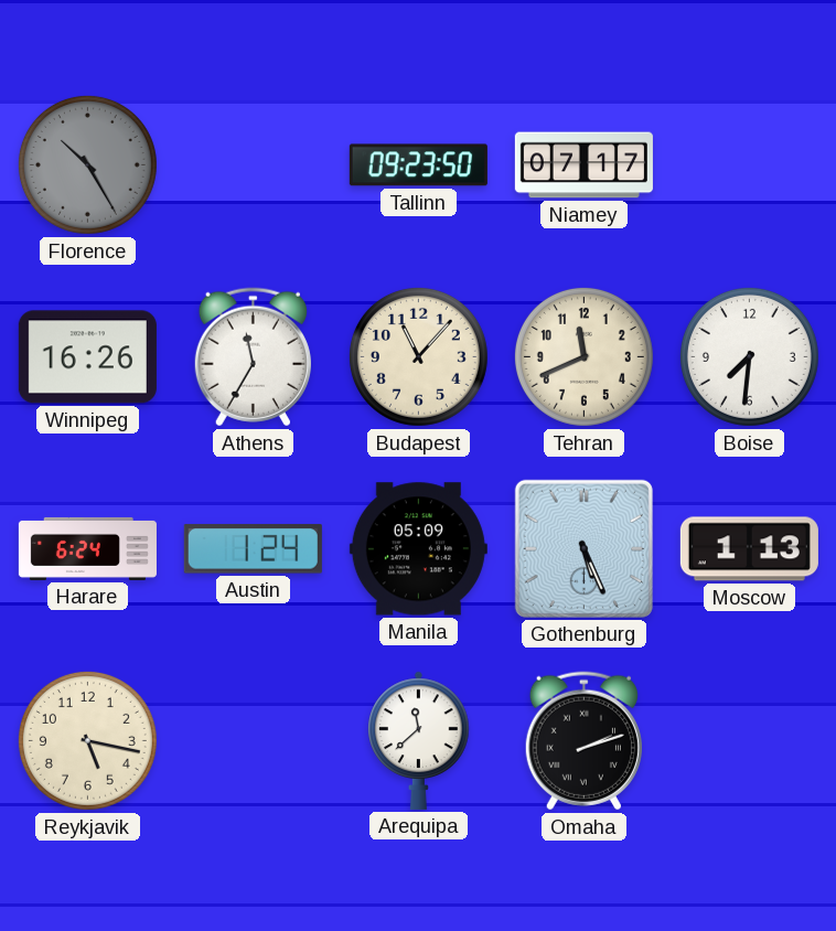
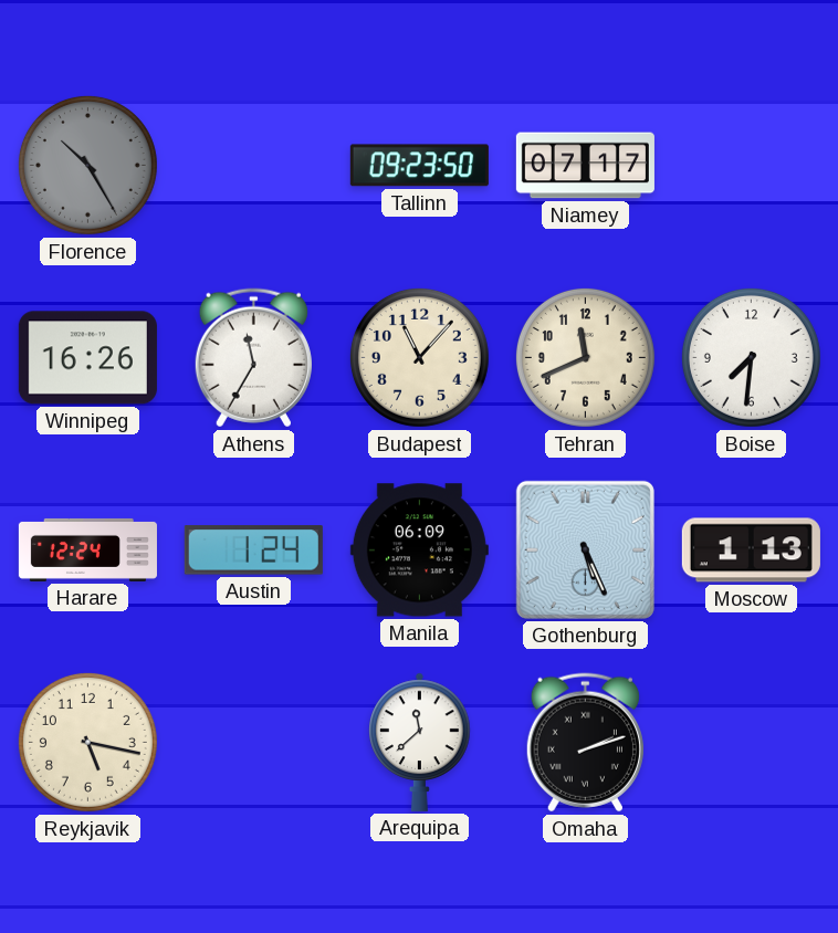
Harare: 6:24 -> 12:24
Manila: 05:09 -> 06:09
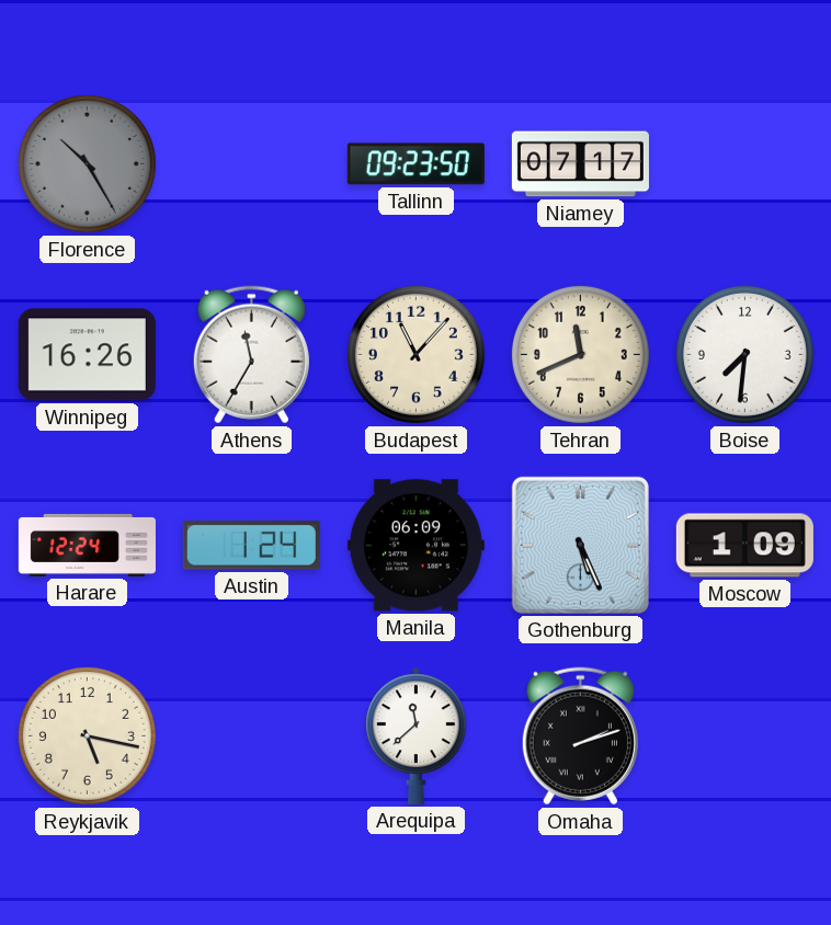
Moscow: 1:13 -> 1:09
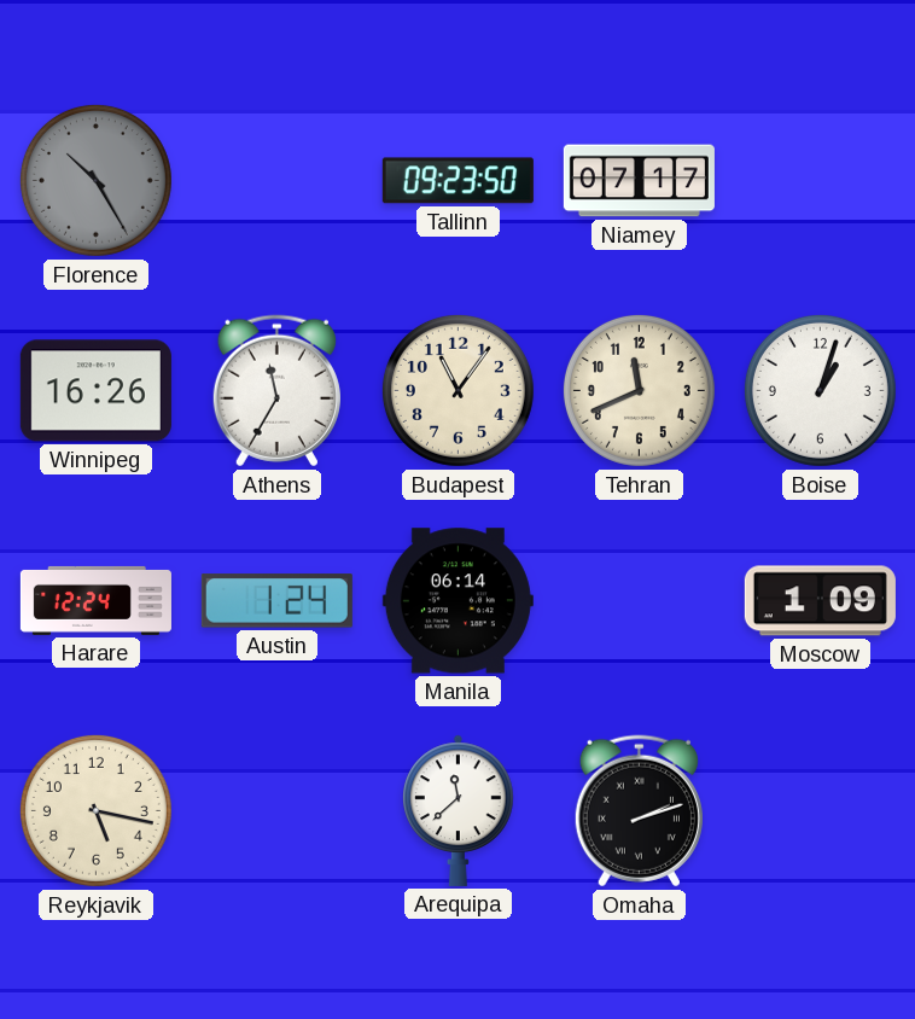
Budapest: 11:07 -> 11:06
Boise: 7:31 -> 1:03
Manila: 06:09 -> 06:14
Gothenburg: 5:26 -> none
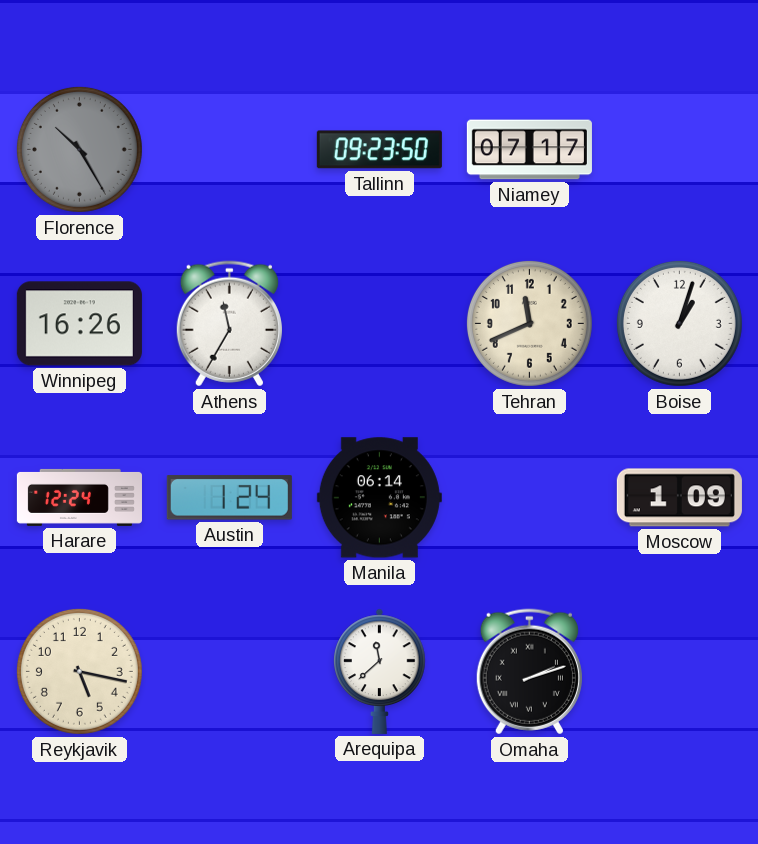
Budapest: 11:06 -> none
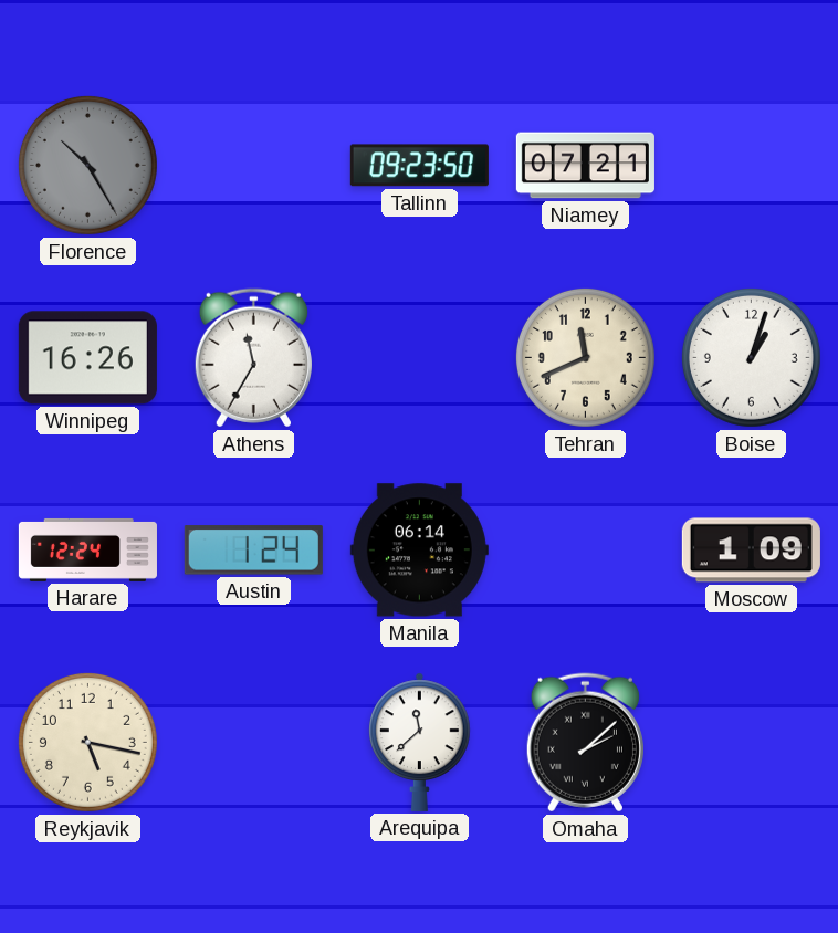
Niamey: 07:17 -> 07:21
Omaha: 2:12 -> 2:08
